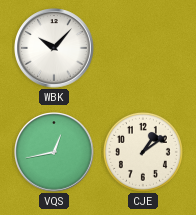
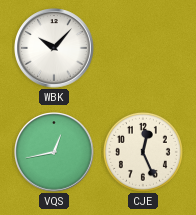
CJE: 1:09 -> 12:26
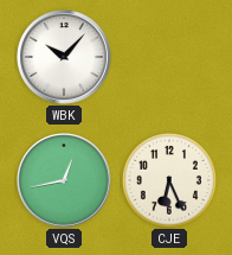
CJE: 12:26 -> 6:26
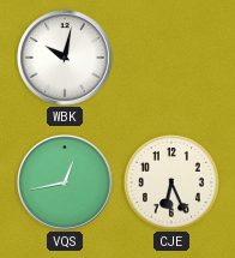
WBK: 10:07 -> 10:02
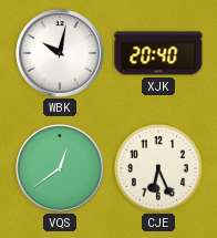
XJK: none -> 20:40
VQS: 12:43 -> 12:39
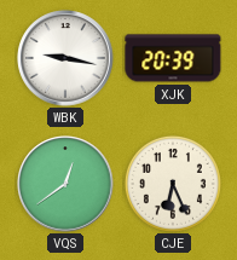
WBK: 10:02 -> 9:17
XJK: 20:40 -> 20:39
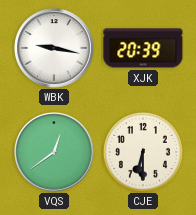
CJE: 6:26 -> 6:30
